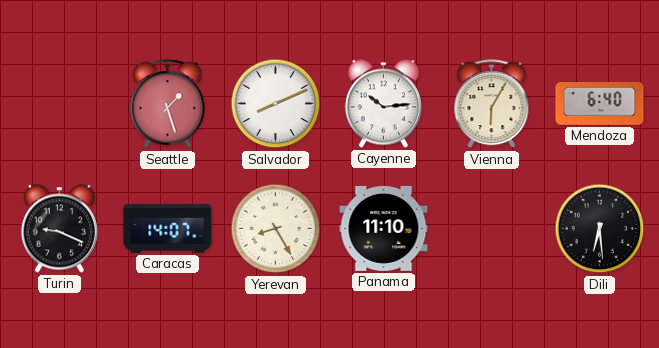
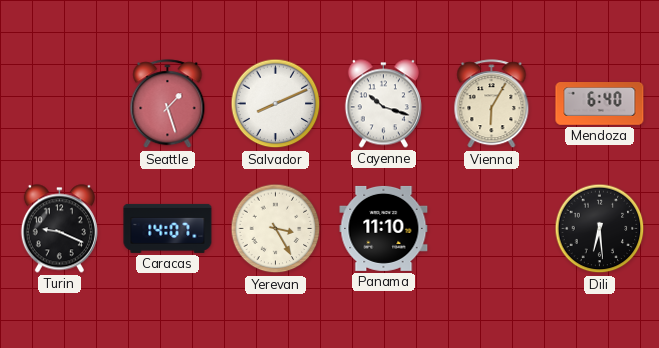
Cayenne: 10:14 -> 10:18
Yerevan: 8:25 -> 3:25
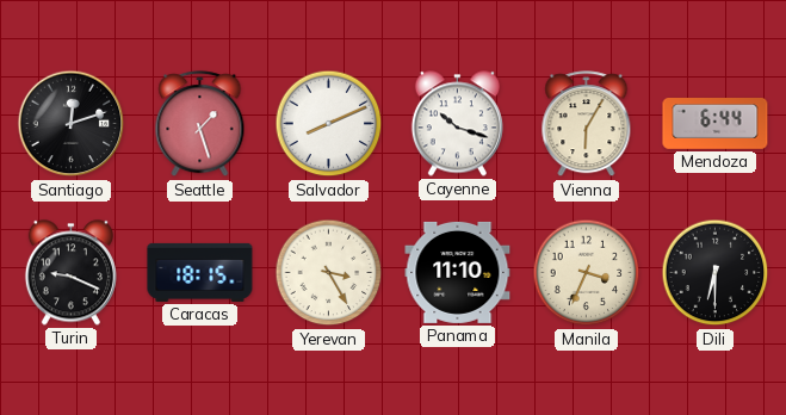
Santiago: none -> 12:12
Mendoza: 6:40 -> 6:44
Caracas: 14:07 -> 18:15
Manila: none -> 3:34
Dili: 6:29 -> 6:30
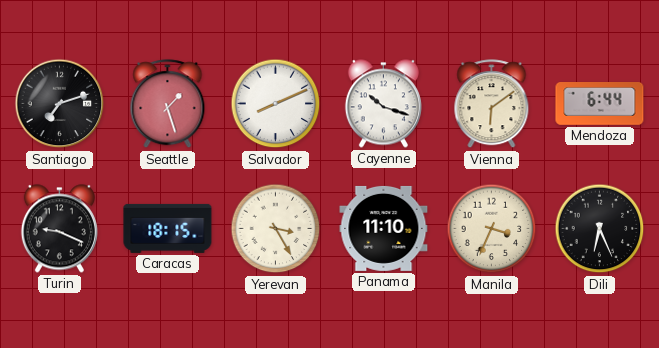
Santiago: 12:12 -> 7:12
Vienna: 6:05 -> 6:09
Dili: 6:30 -> 6:26
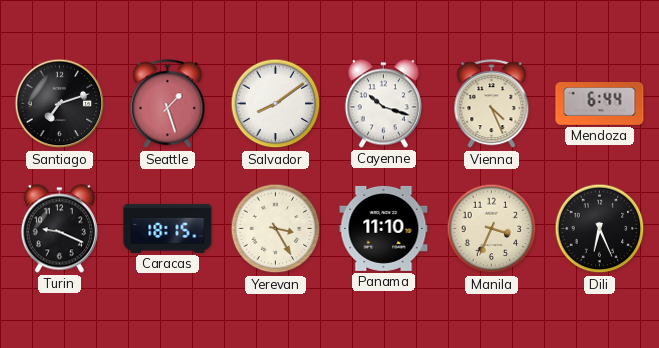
Salvador: 8:11 -> 8:09
Vienna: 6:09 -> 4:26
